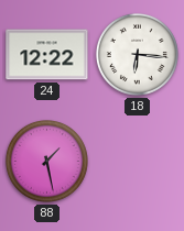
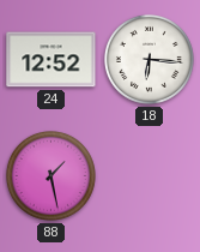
24: 12:22 -> 12:52
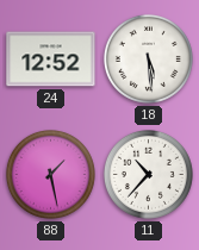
18: 6:16 -> 5:29
11: none -> 10:37
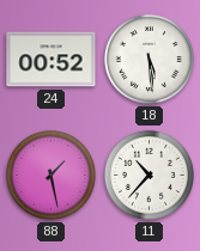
24: 12:52 -> 00:52
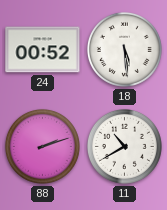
88: 1:28 -> 2:12
11: 10:37 -> 10:40
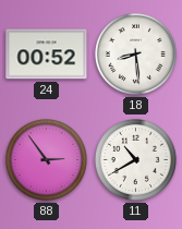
18: 5:29 -> 8:29
88: 2:12 -> 2:54
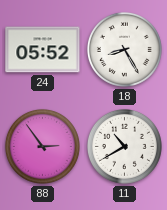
24: 00:52 -> 05:52
18: 8:29 -> 8:25
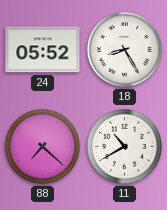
88: 2:54 -> 7:22
